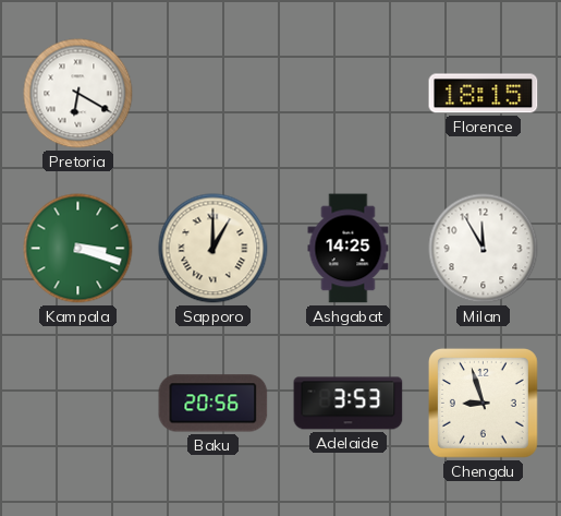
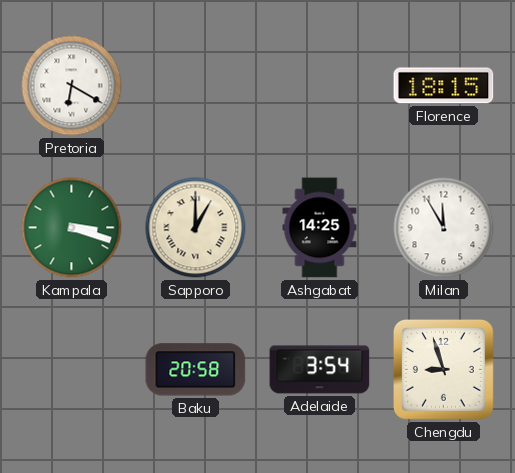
Baku: 20:56 -> 20:58
Adelaide: 3:53 -> 3:54
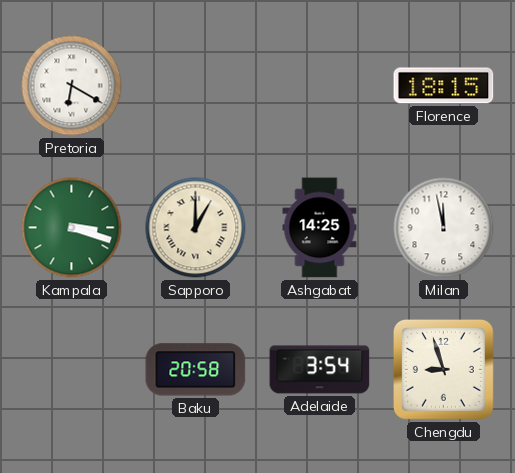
Milan: 11:55 -> 11:58
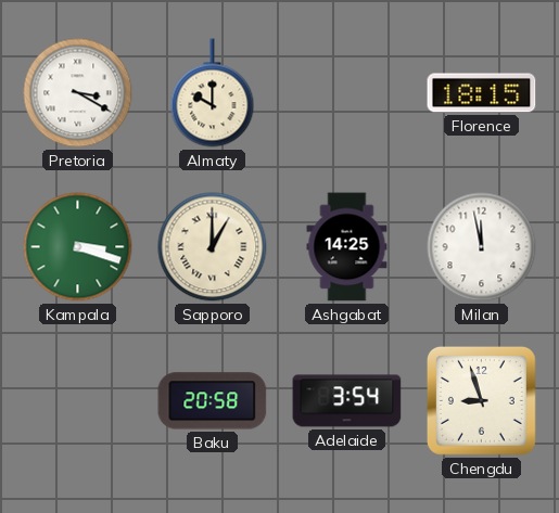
Pretoria: 6:20 -> 3:20
Almaty: none -> 10:00
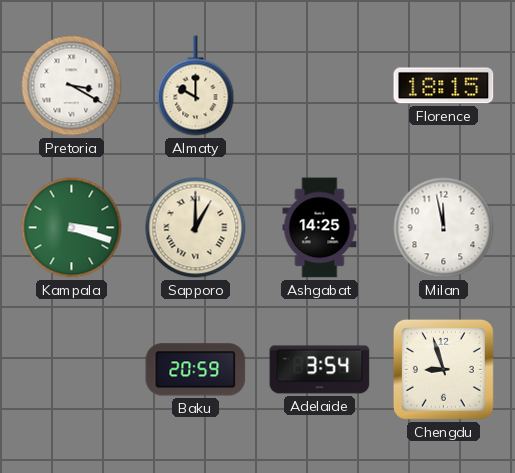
Baku: 20:58 -> 20:59
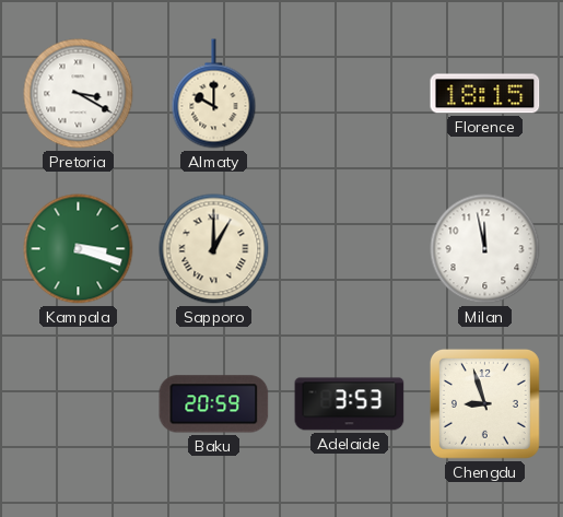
Ashgabat: 14:25 -> none
Adelaide: 3:54 -> 3:53
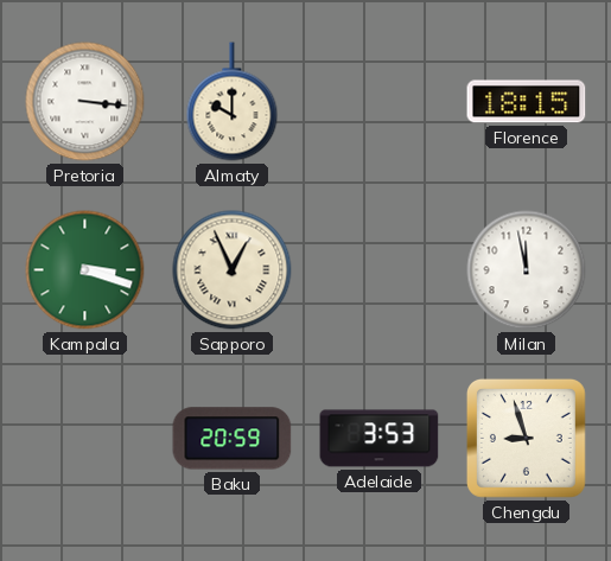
Pretoria: 3:20 -> 3:16
Sapporo: 1:00 -> 12:56
